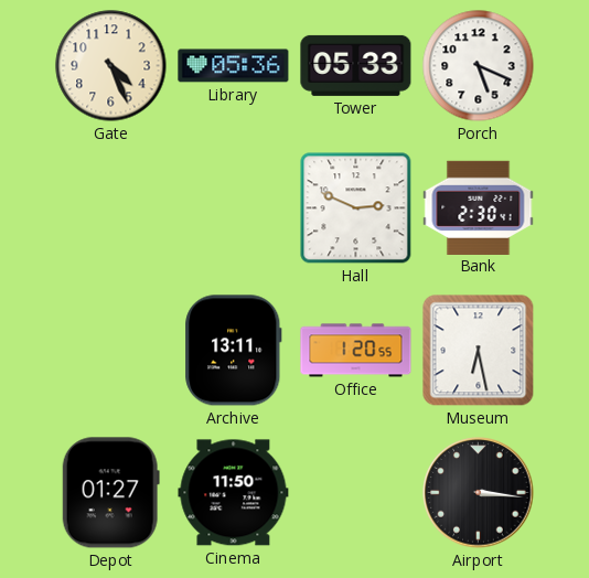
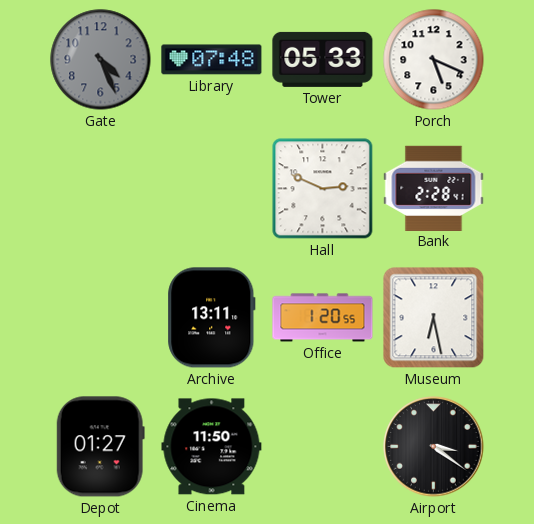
Gate dial: cream -> grey
Library: 05:36 -> 07:48
Bank: 2:30 -> 2:28
Airport: 3:16 -> 3:21
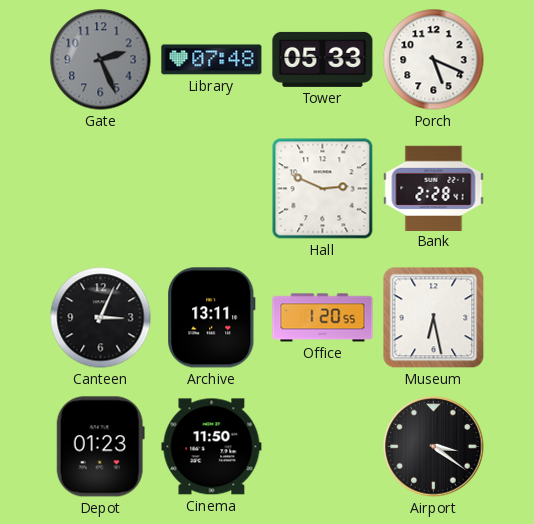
Gate: 4:26 -> 2:26
Canteen: none -> 3:04
Depot: 01:27 -> 01:23
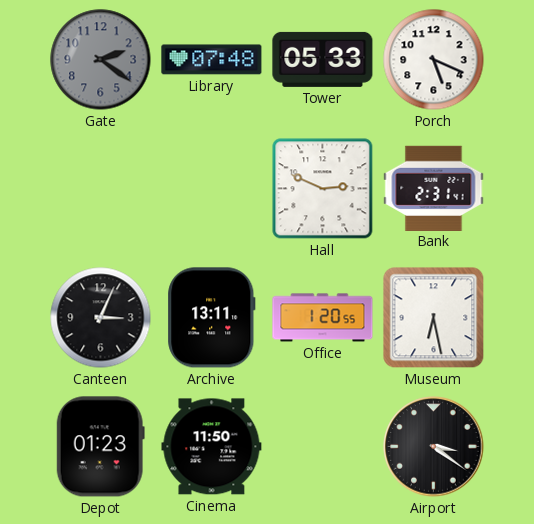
Gate: 2:26 -> 2:21
Bank: 2:28 -> 2:31
